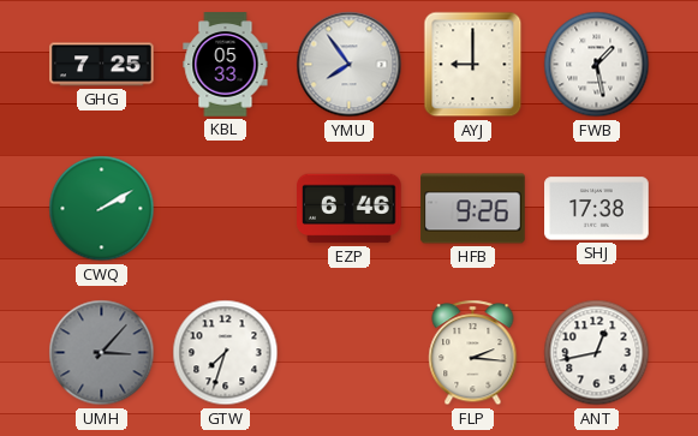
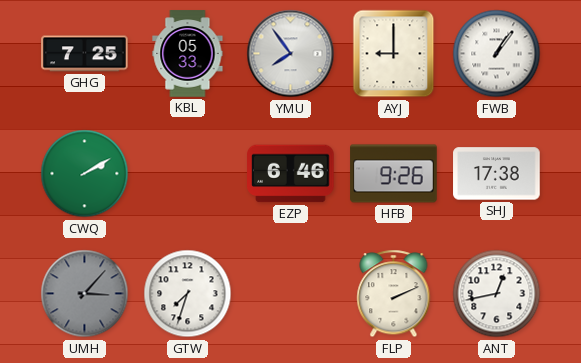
FWB: 1:28 -> 1:06
FLP: 2:16 -> 2:11
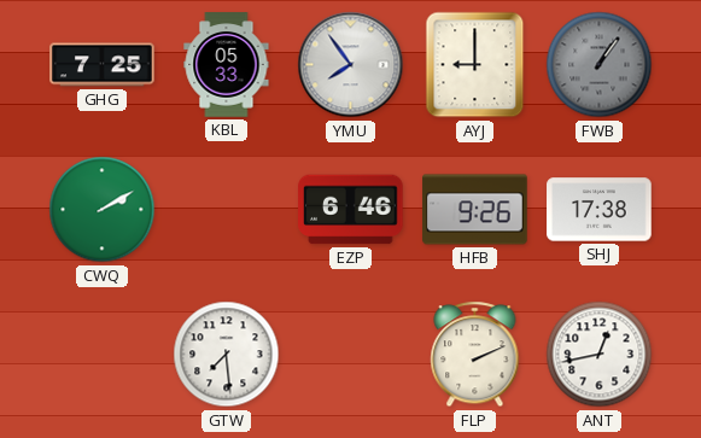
FWB dial: white -> grey
UMH: 3:07 -> none
GTW: 7:33 -> 7:29
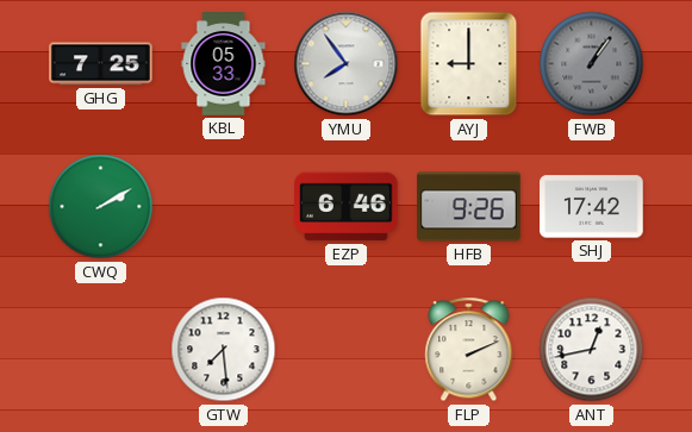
SHJ: 17:38 -> 17:42
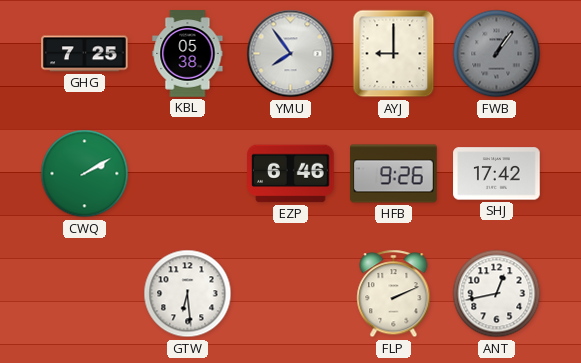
KBL: 05:33 -> 05:38
GTW: 7:29 -> 6:29
